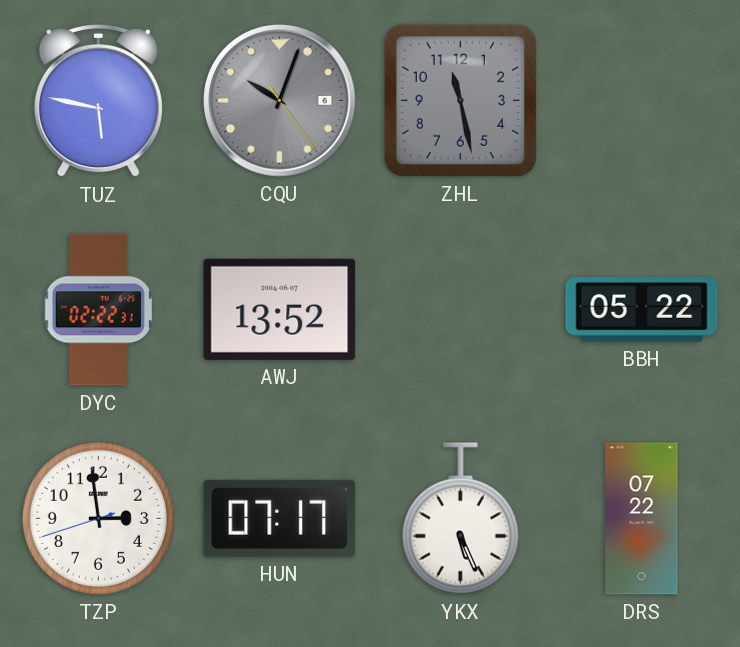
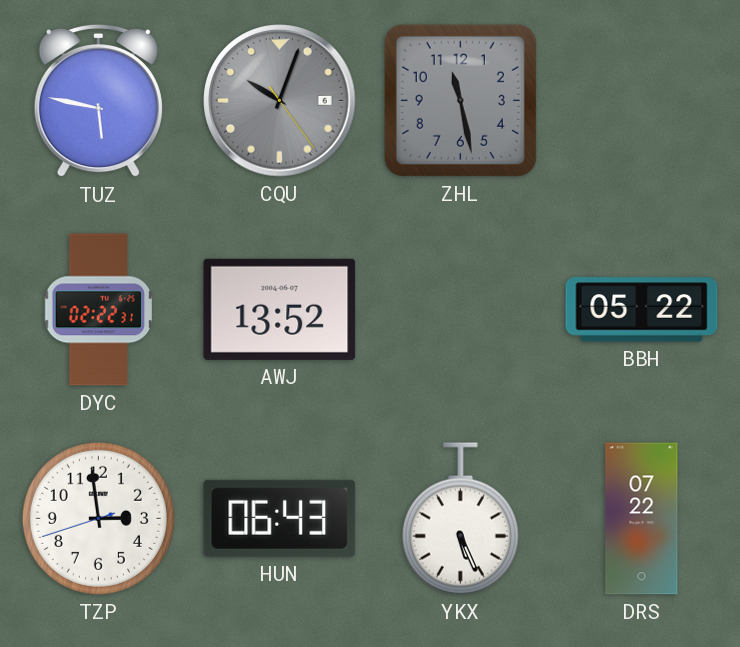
HUN: 07:17 -> 06:43
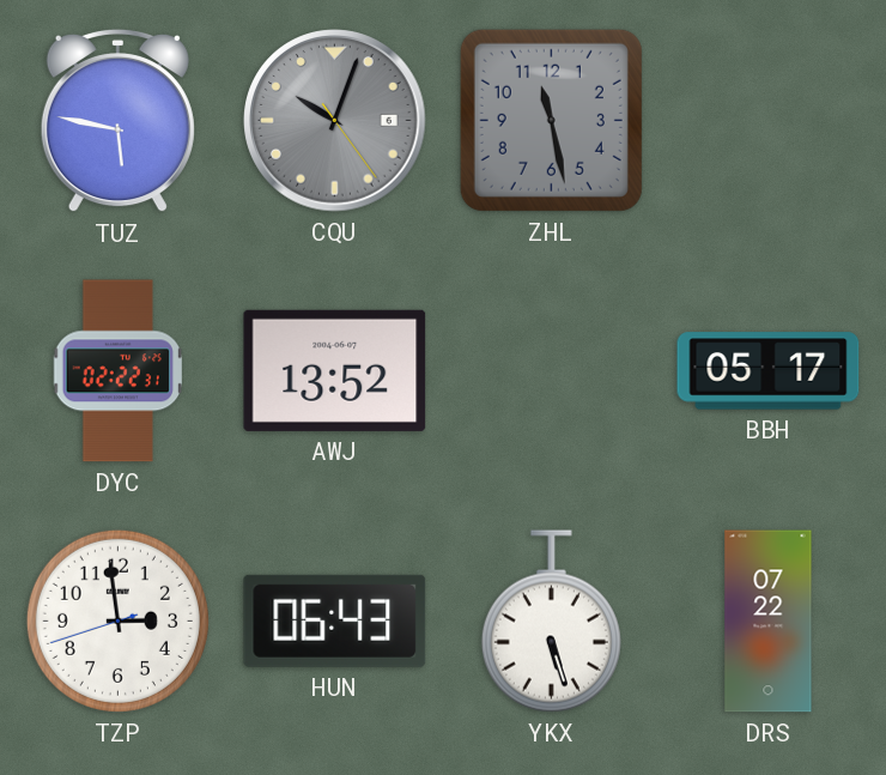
BBH: 05:22 -> 05:17
YKX: 5:26 -> 5:27
